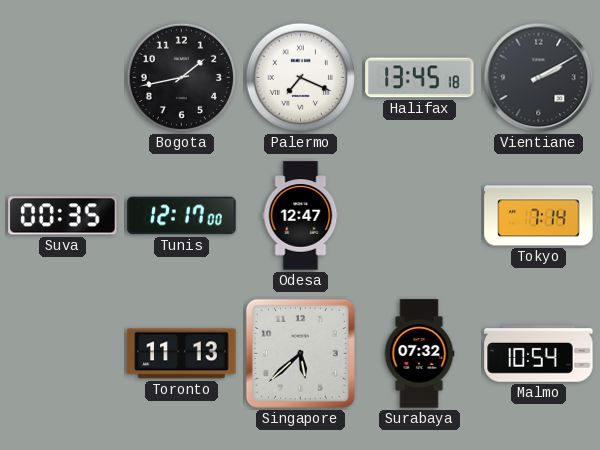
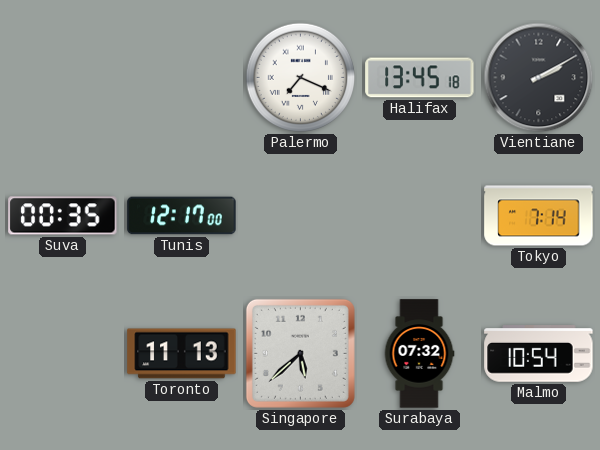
Bogota: 1:43 -> none
Odesa: 12:47 -> none
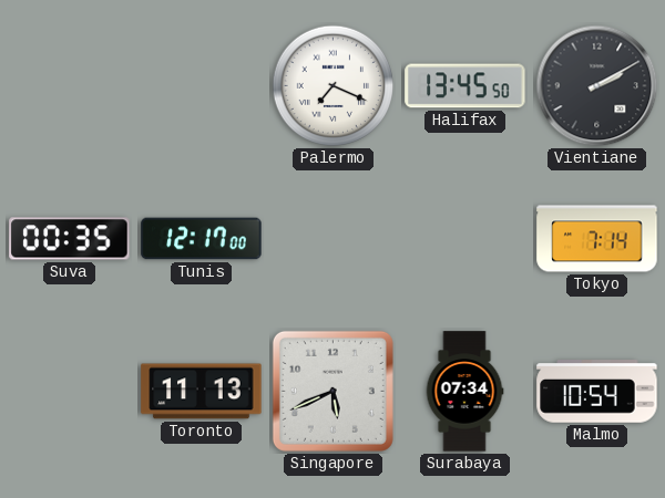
Halifax: 13:45:18 -> 13:45:50
Singapore: 5:38 -> 5:41
Surabaya: 07:32 -> 07:34
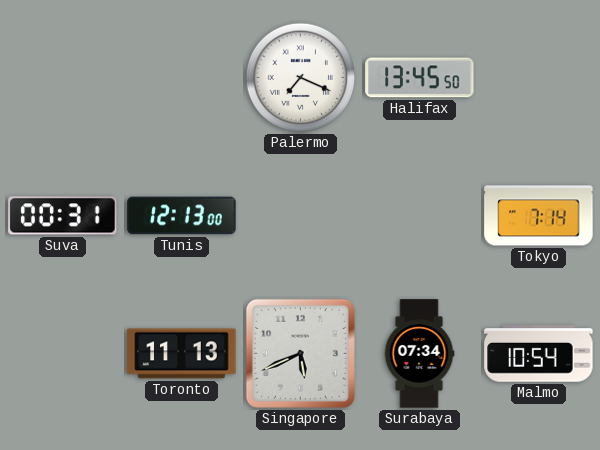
Vientiane: 2:10 -> none
Suva: 00:35 -> 00:31
Tunis: 12:17 -> 12:13
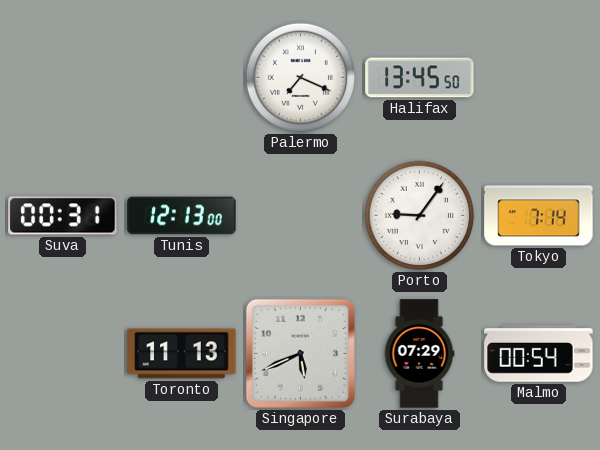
Porto: none -> 9:06
Surabaya: 07:34 -> 07:29
Malmo: 10:54 -> 00:54
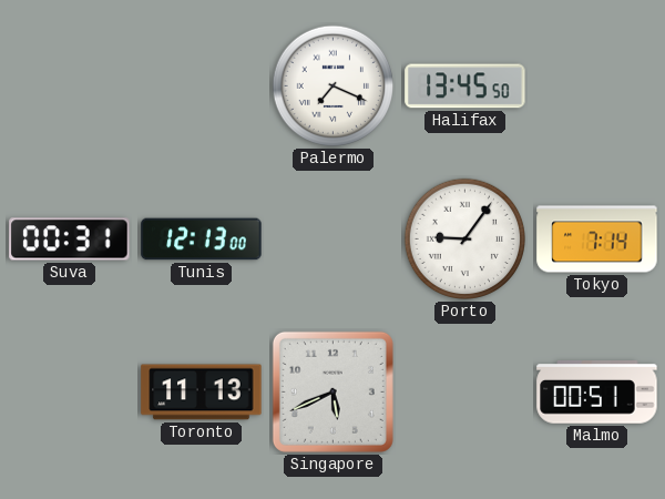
Surabaya: 07:29 -> none
Malmo: 00:54 -> 00:51
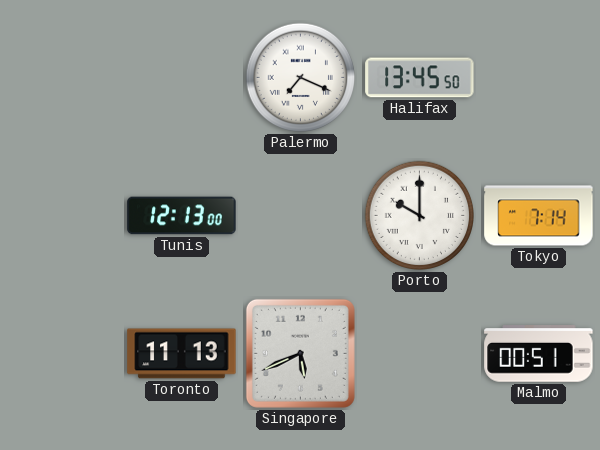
Suva: 00:31 -> none
Porto: 9:06 -> 10:00
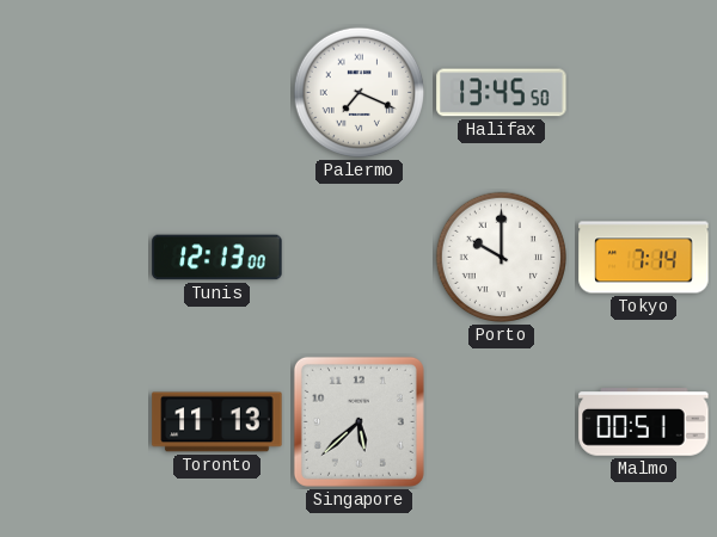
Singapore: 5:41 -> 5:38
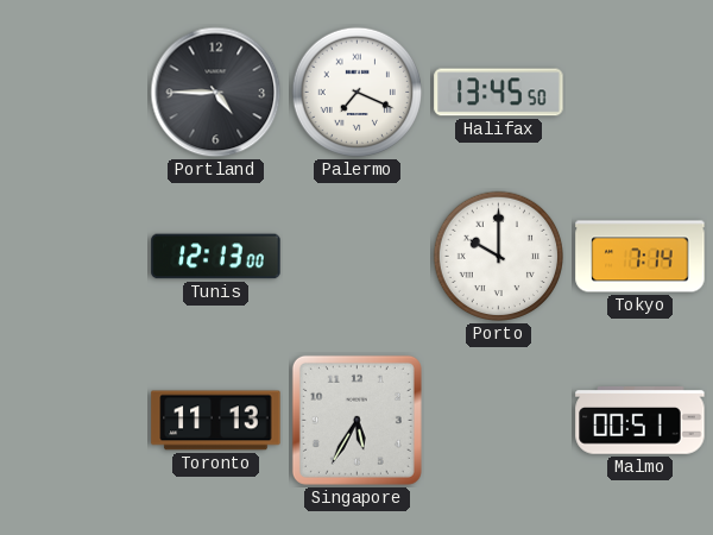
Portland: none -> 4:45
Singapore: 5:38 -> 5:35
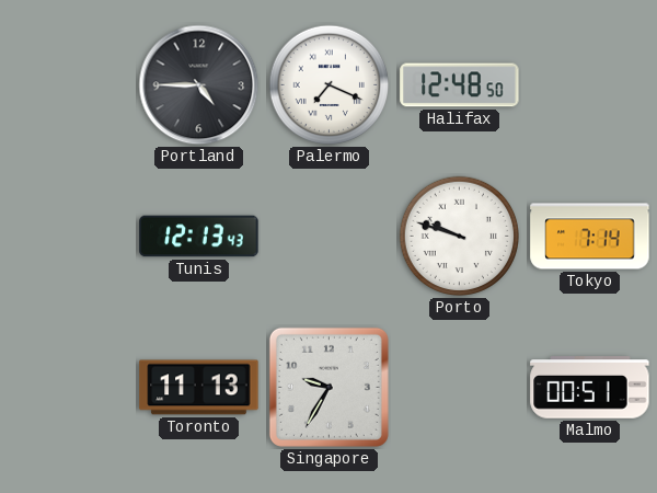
Halifax: 13:45 -> 12:48
Tunis: 12:13:00 -> 12:13:43
Porto: 10:00 -> 9:48
Singapore: 5:35 -> 9:35
